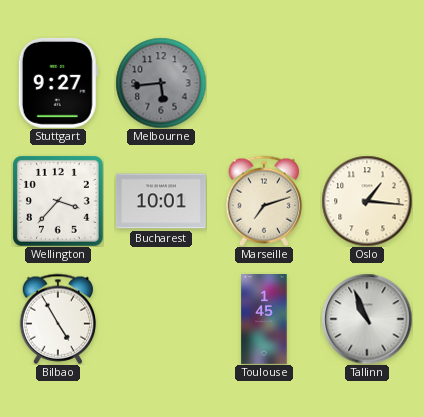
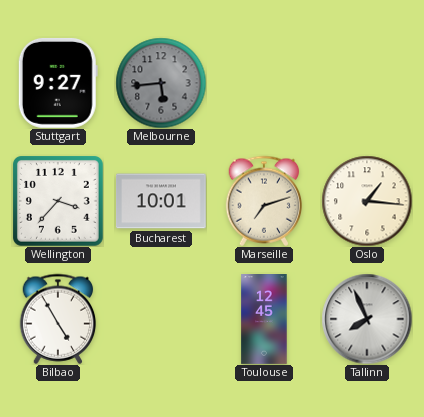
Toulouse: 1:45 -> 12:45
Tallinn: 10:56 -> 7:56
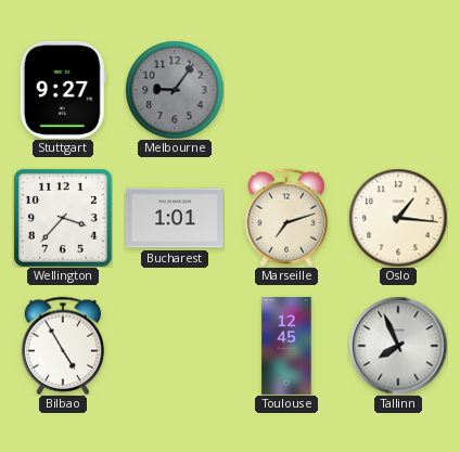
Melbourne: 5:44 -> 9:06
Bucharest: 10:01 -> 1:01
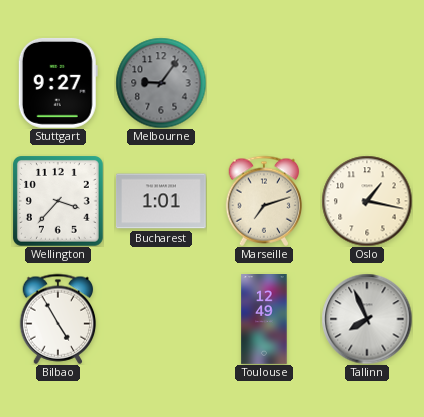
Oslo: 1:16 -> 1:17
Toulouse: 12:45 -> 12:49
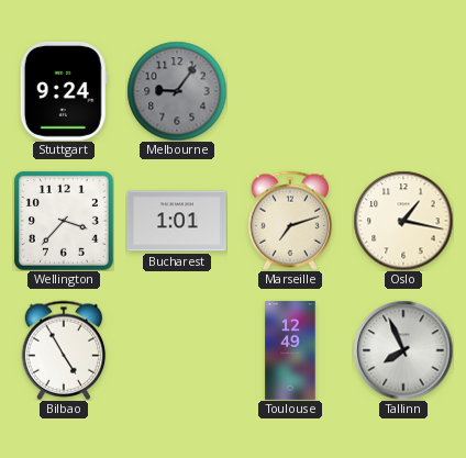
Stuttgart: 9:27 -> 9:24
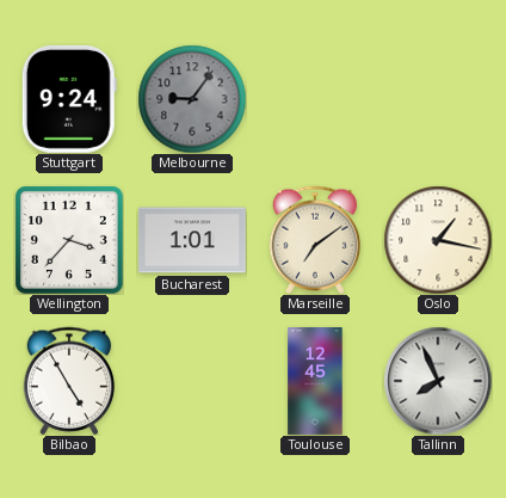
Marseille: 7:12 -> 7:09
Toulouse: 12:49 -> 12:45
